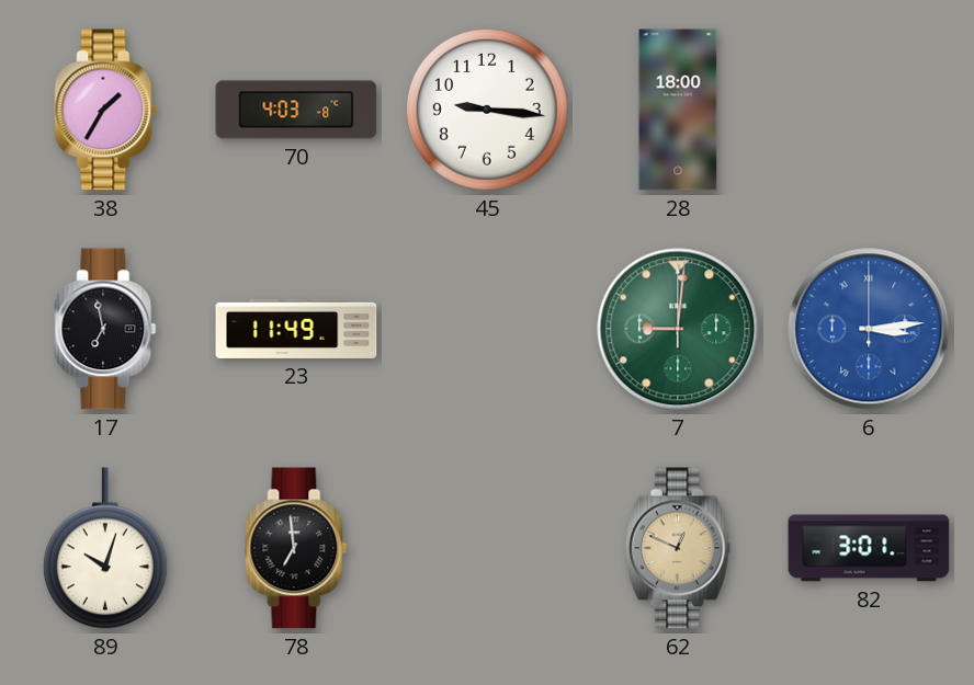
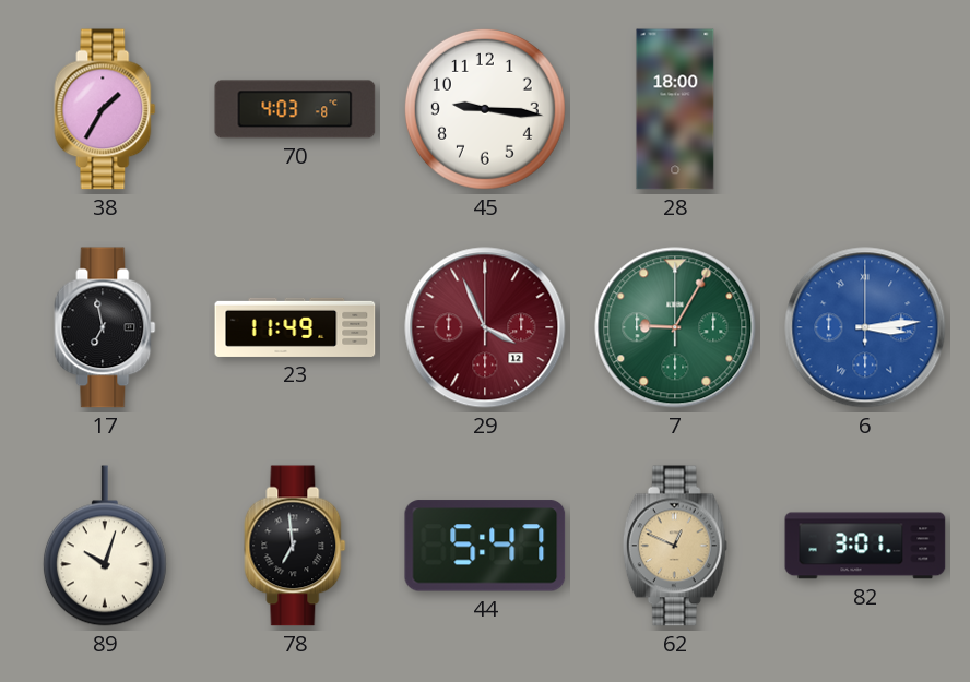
29: none -> 3:56
7: 9:01 -> 9:05
44: none -> 5:47
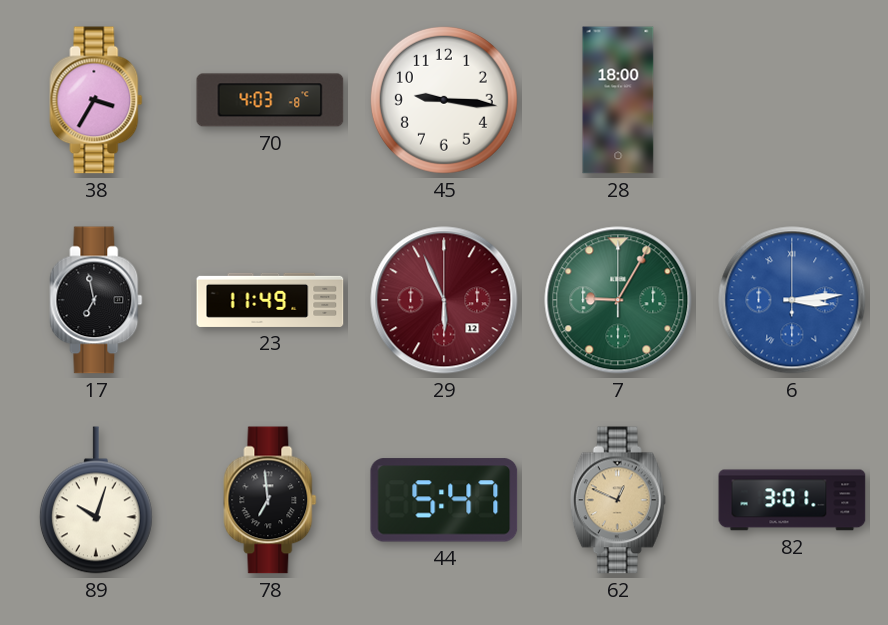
38: 1:35 -> 3:35
29: 3:56 -> 5:56
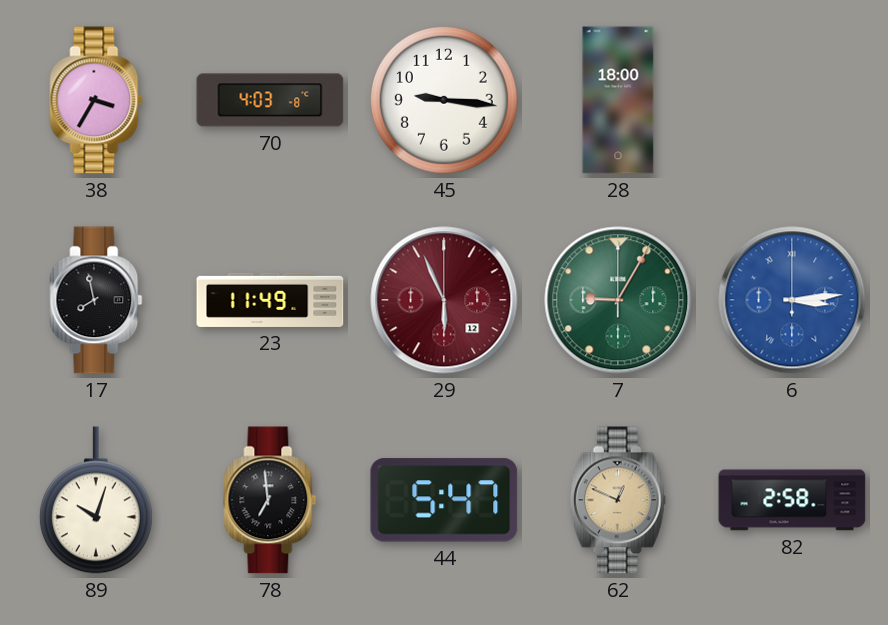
17: 6:58 -> 7:58
82: 3:01 -> 2:58
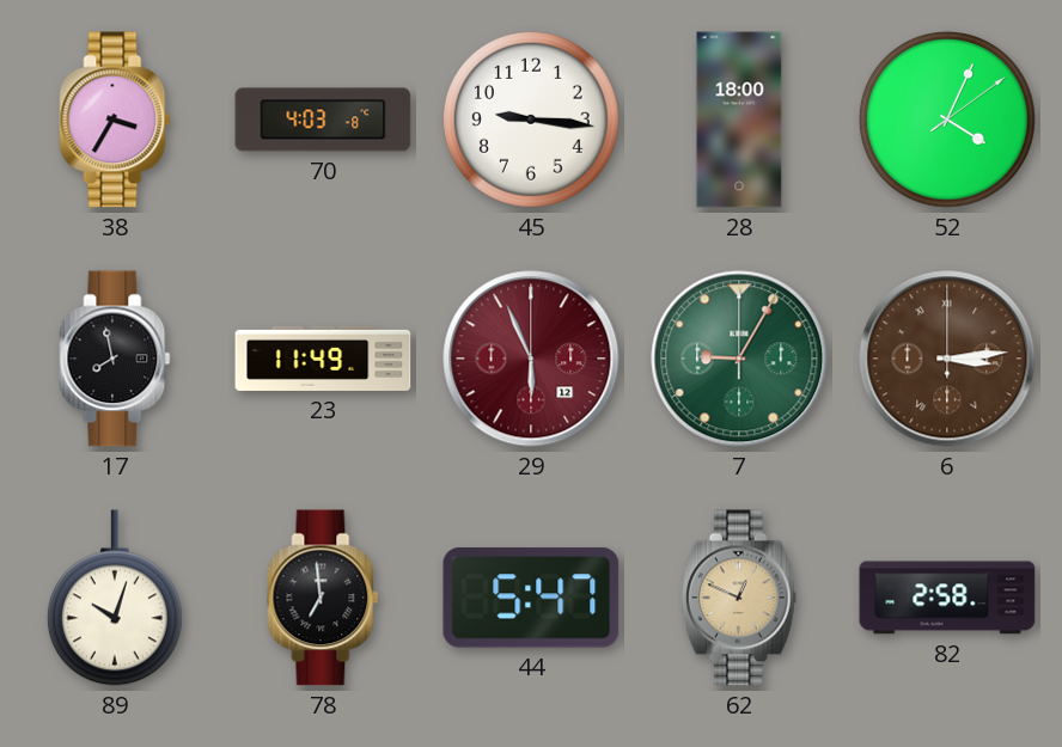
52: none -> 4:04
6 dial: blue -> brown
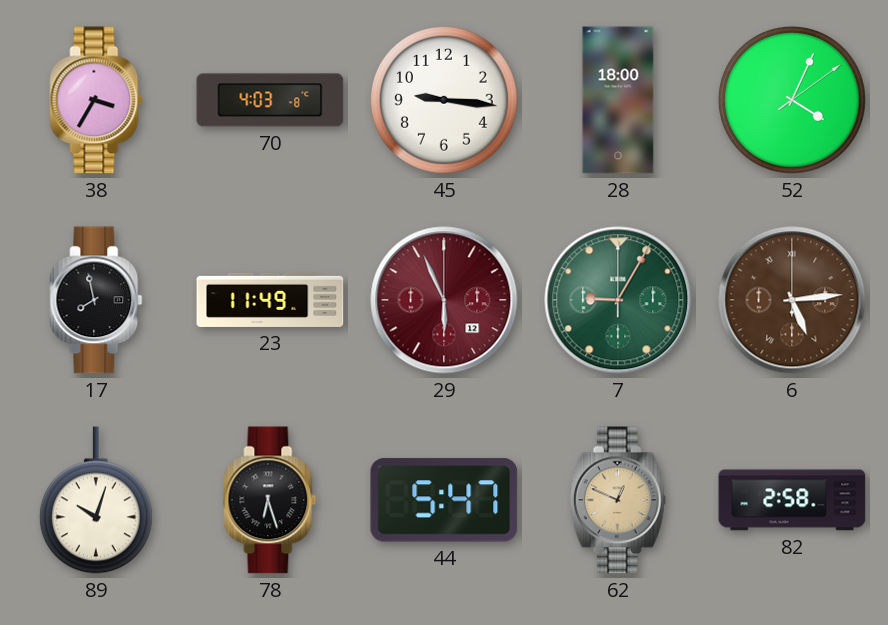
6: 3:14 -> 5:14
78: 6:59 -> 6:27
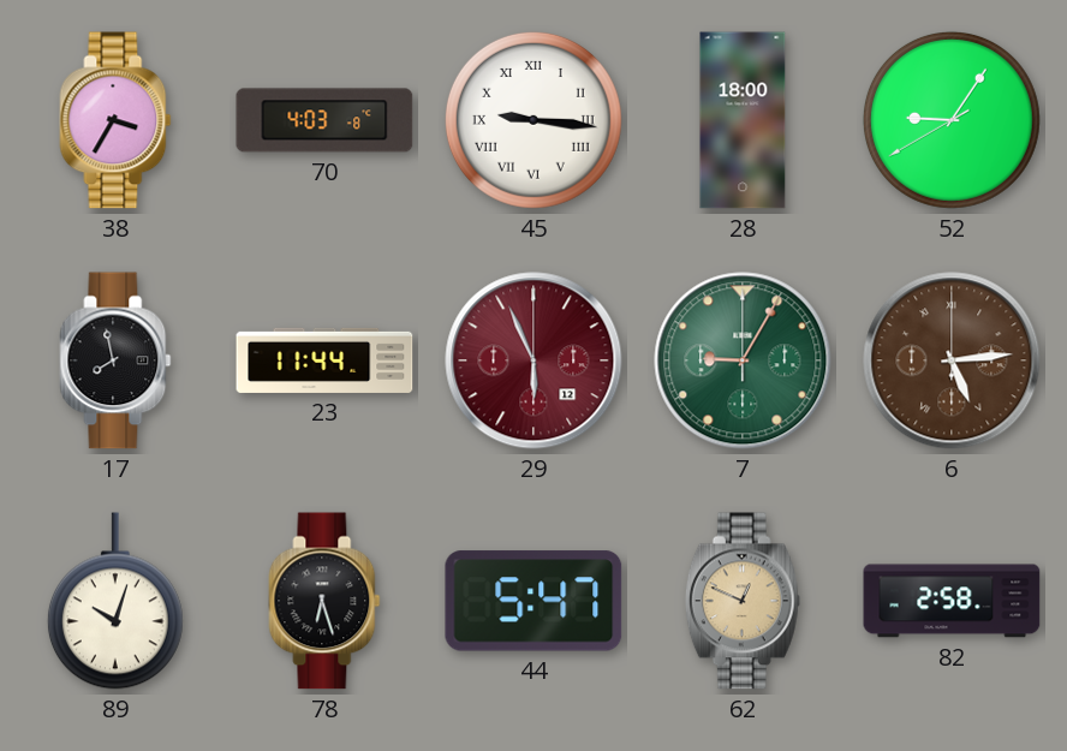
45 numerals: Arabic -> Roman
52: 4:04 -> 9:05
23: 11:49 -> 11:44
